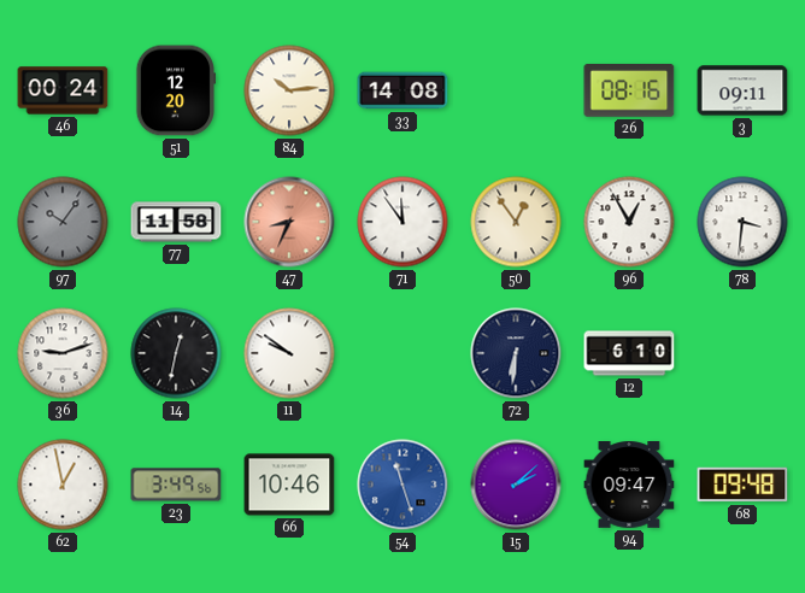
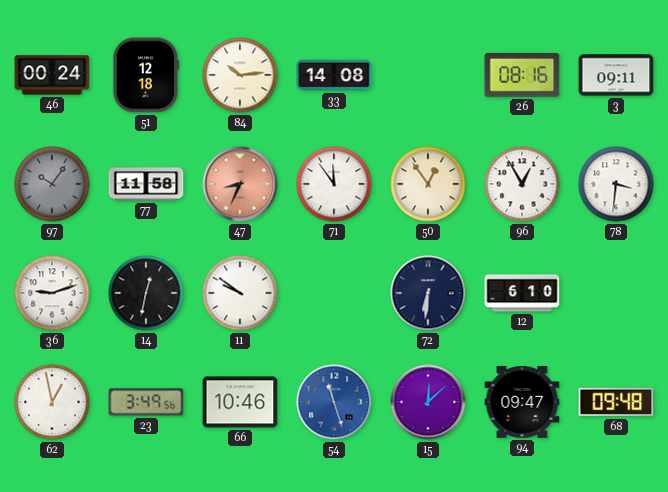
51: 12:20 -> 12:18
15: 2:08 -> 12:08
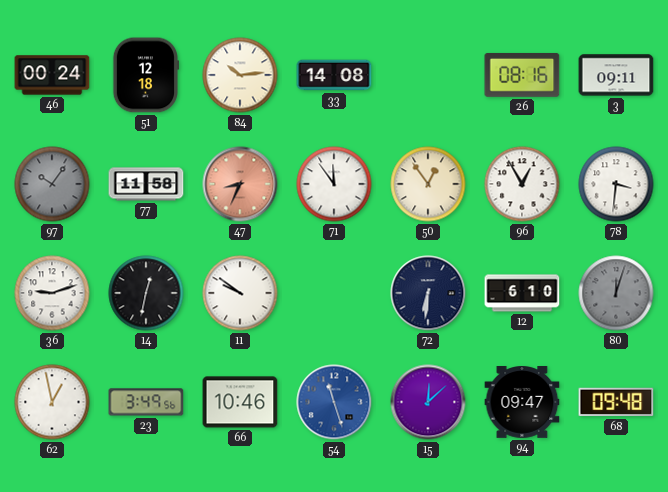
80: none -> 12:03
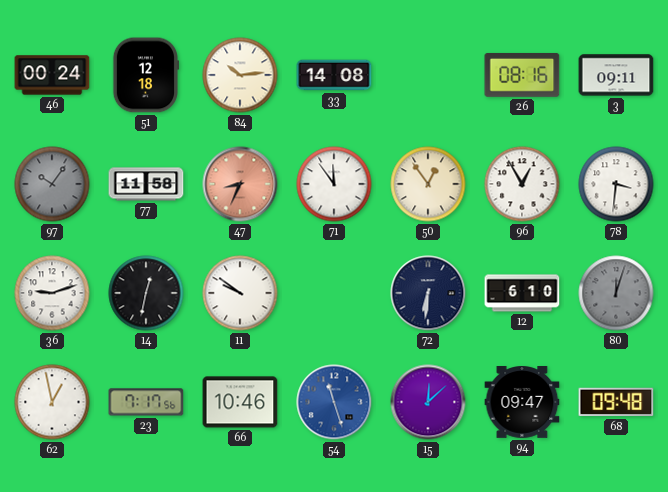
23: 3:49 -> 7:17
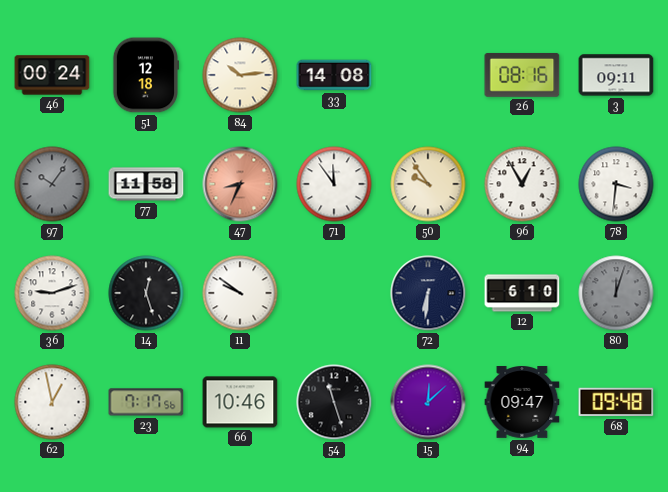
50: 12:54 -> 9:54
14: 12:32 -> 12:27
54 dial: blue -> black
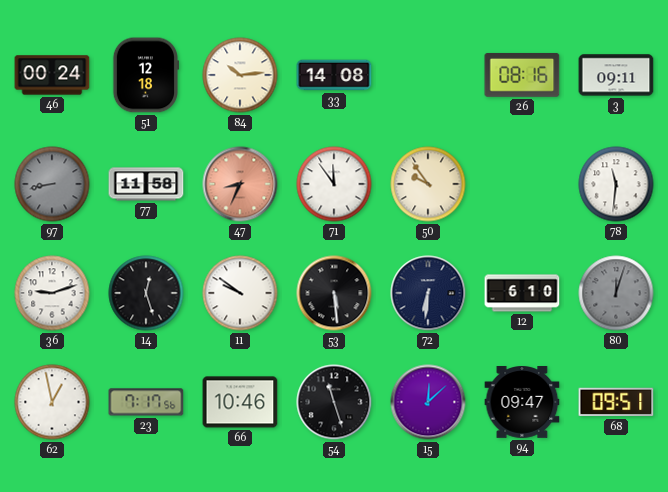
97: 10:06 -> 8:43
96: 12:55 -> none
78: 3:31 -> 11:31
53: none -> 5:29
68: 09:48 -> 09:51
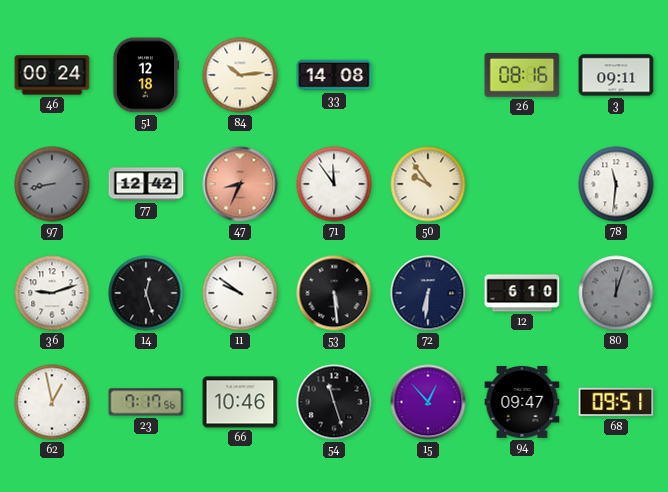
77: 11:58 -> 12:42
15: 12:08 -> 12:53
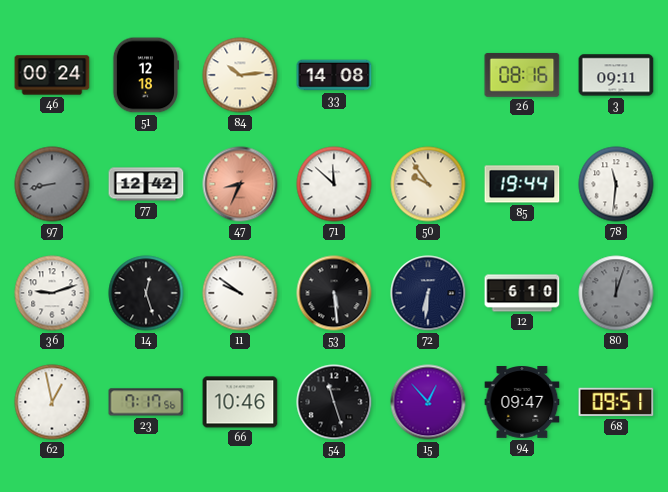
71: 11:54 -> 11:52
85: none -> 19:44
